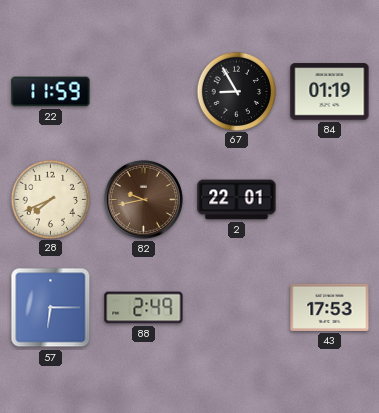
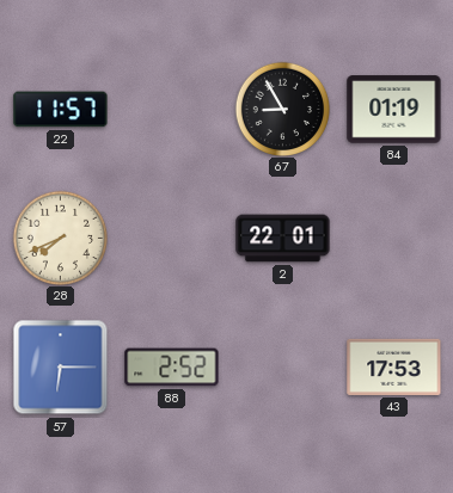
22: 11:59 -> 11:57
82: 9:43 -> none
88: 2:49 -> 2:52
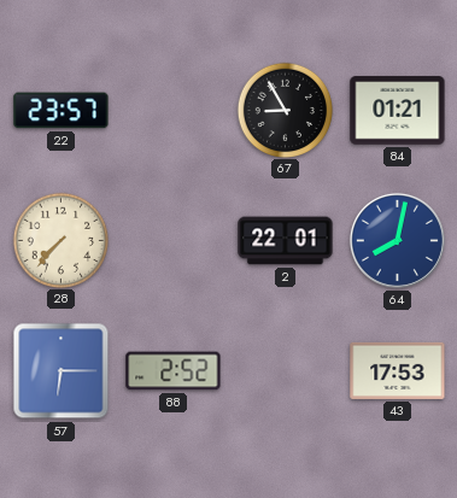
22: 11:57 -> 23:57
84: 01:19 -> 01:21
28: 7:41 -> 7:37
64: none -> 8:02
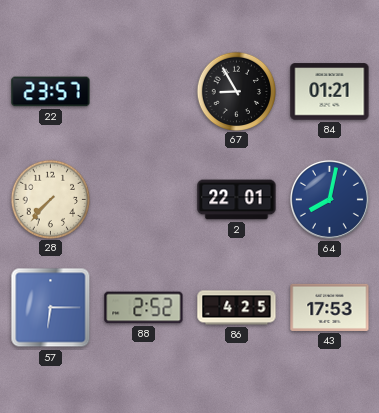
86: none -> 4:25
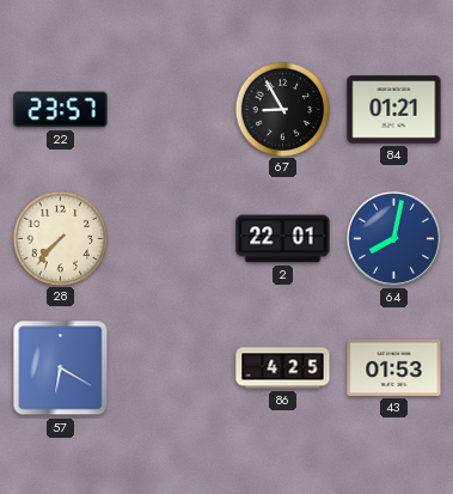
57: 6:15 -> 6:20
88: 2:52 -> none
43: 17:53 -> 01:53
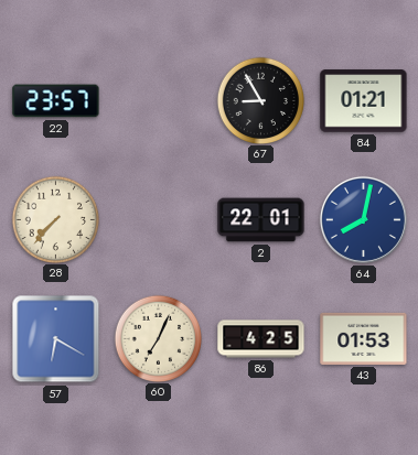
60: none -> 7:04
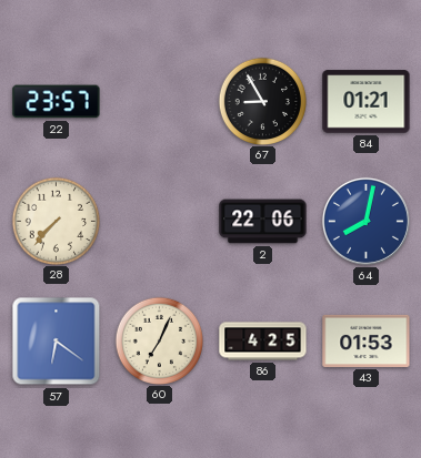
2: 22:01 -> 22:06
57: 6:20 -> 6:21
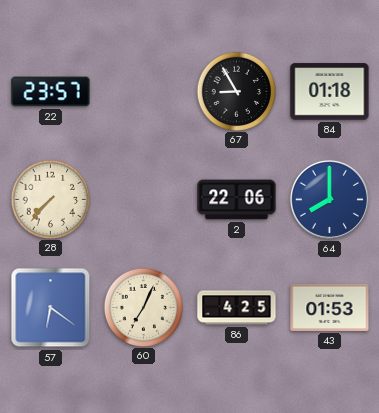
84: 01:21 -> 01:18
64: 8:02 -> 8:00
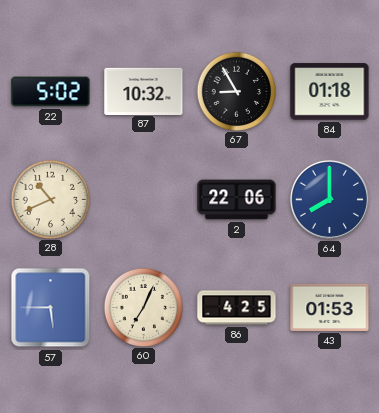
22: 23:57 -> 5:02
87: none -> 10:32
28: 7:37 -> 10:41
57: 6:21 -> 5:45
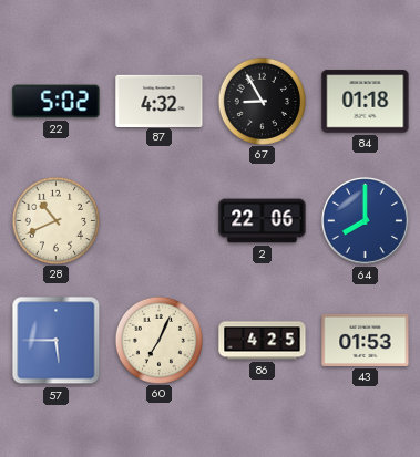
87: 10:32 -> 4:32
